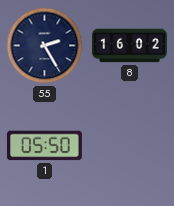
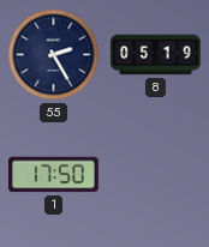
8: 16:02 -> 05:19
1: 05:50 -> 17:50
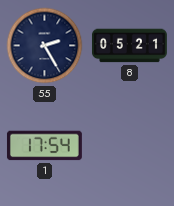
8: 05:19 -> 05:21
1: 17:50 -> 17:54
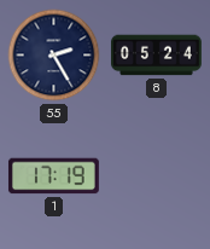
8: 05:21 -> 05:24
1: 17:54 -> 17:19
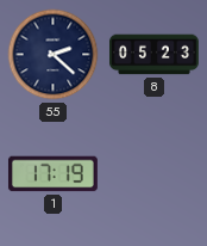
55: 2:25 -> 2:22
8: 05:24 -> 05:23
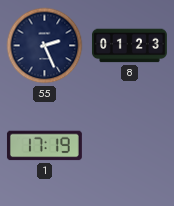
55: 2:22 -> 2:26
8: 05:23 -> 01:23
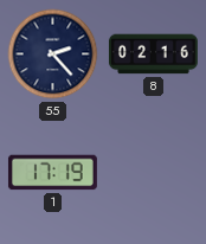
55: 2:26 -> 2:23
8: 01:23 -> 02:16
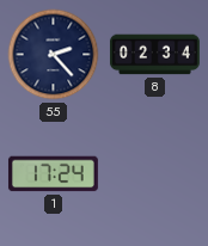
8: 02:16 -> 02:34
1: 17:19 -> 17:24
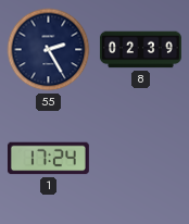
55: 2:23 -> 2:25
8: 02:34 -> 02:39
